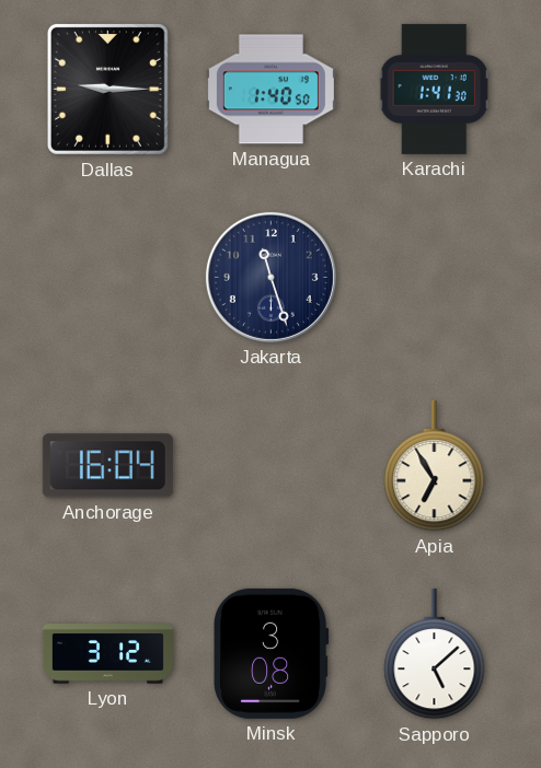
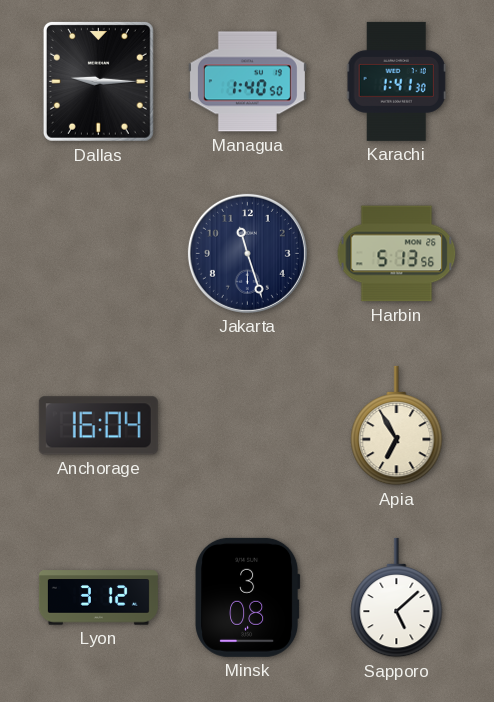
Harbin: none -> 5:13
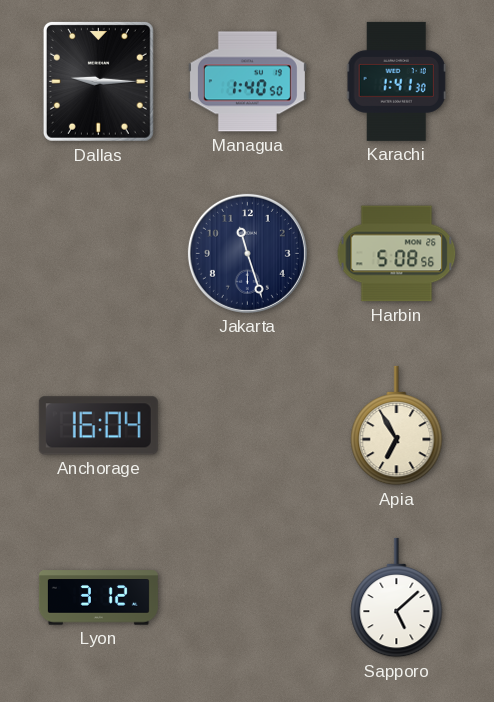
Harbin: 5:13 -> 5:08
Minsk: 3:08 -> none
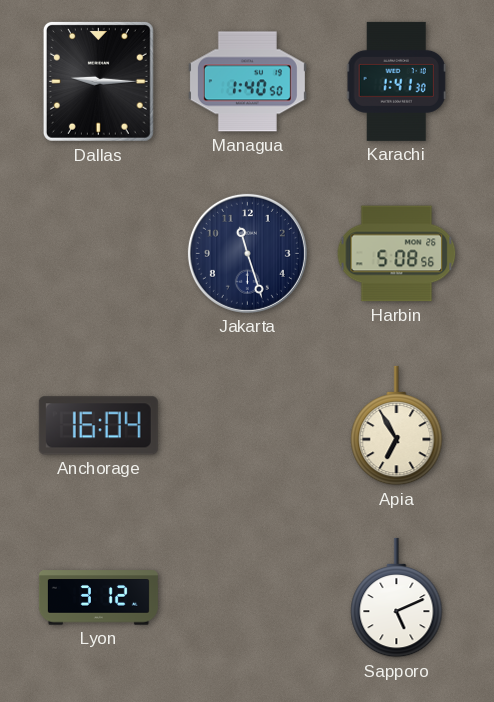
Sapporo: 5:08 -> 5:11
